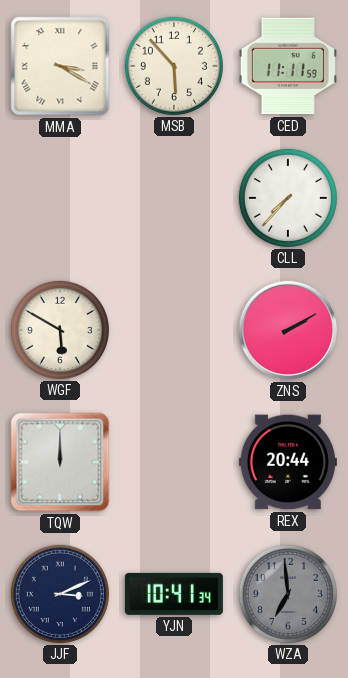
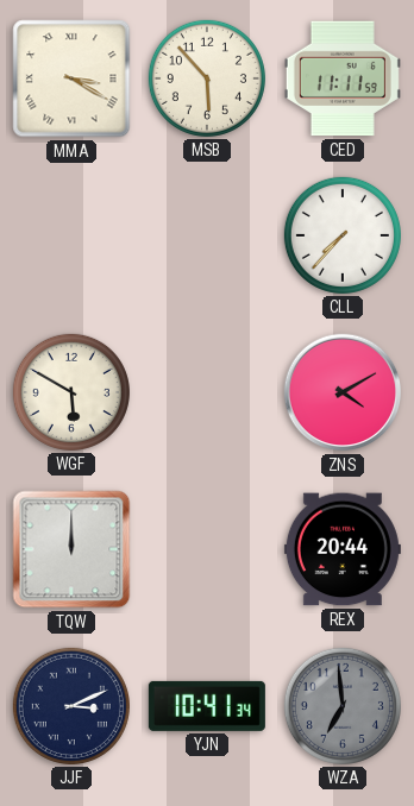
ZNS: 2:10 -> 4:10
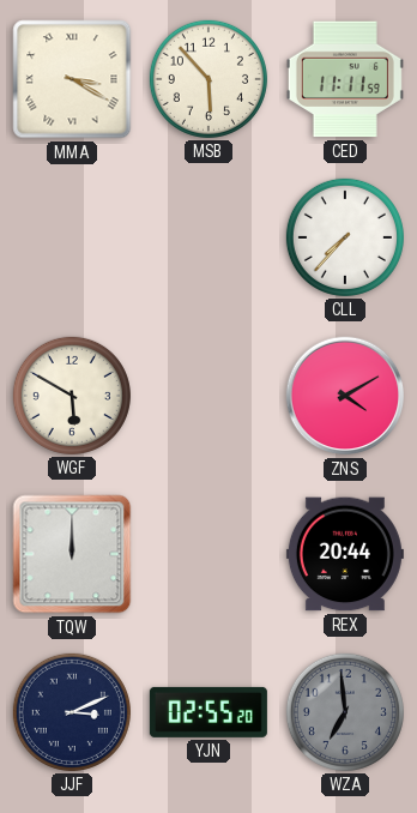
YJN: 10:41 -> 02:55
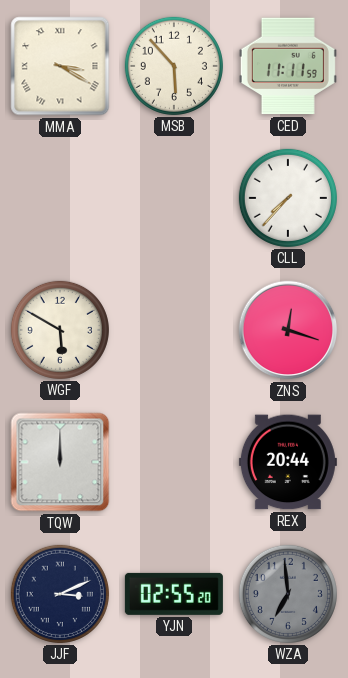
ZNS: 4:10 -> 12:18
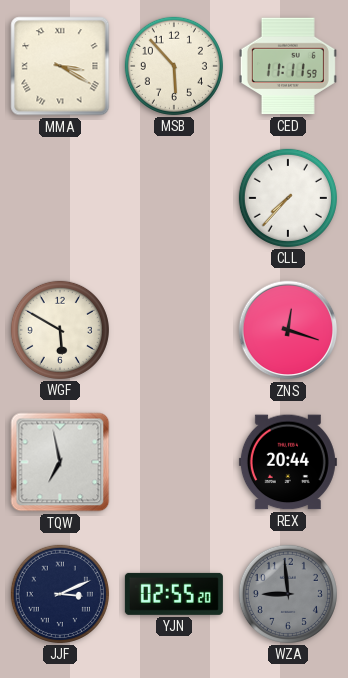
TQW: 12:00 -> 6:58
WZA: 6:59 -> 8:59
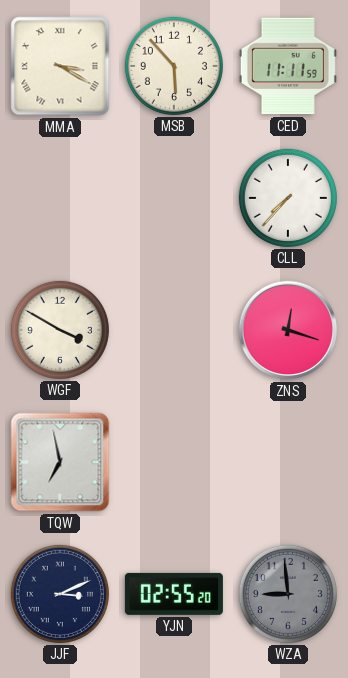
WGF: 5:50 -> 3:50
REX: 20:44 -> none
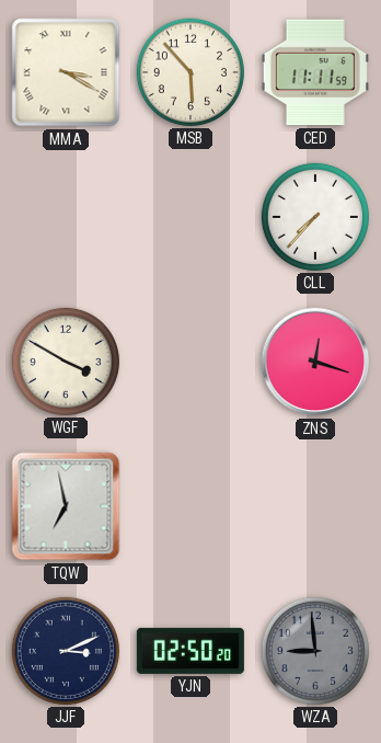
YJN: 02:55 -> 02:50
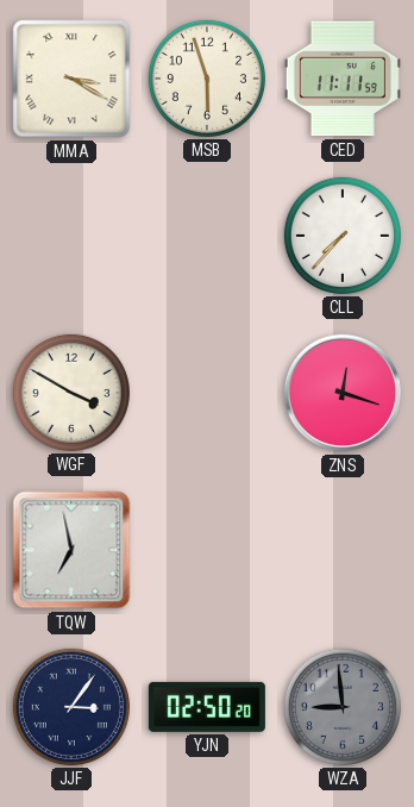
MSB: 5:53 -> 5:57
JJF: 3:11 -> 3:06
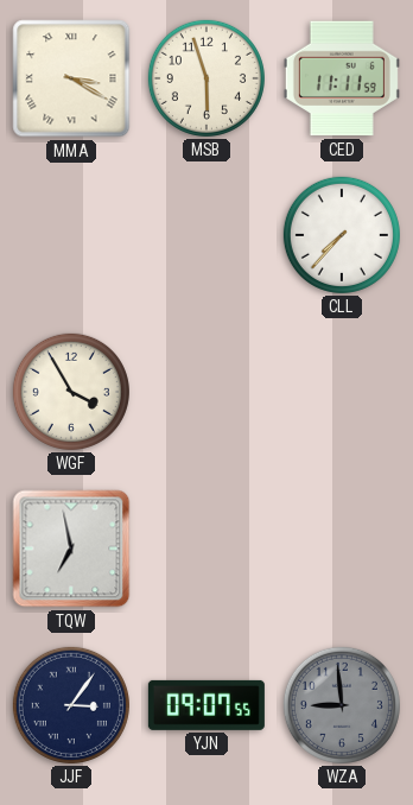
WGF: 3:50 -> 3:55
ZNS: 12:18 -> none
YJN: 02:50 -> 09:07
